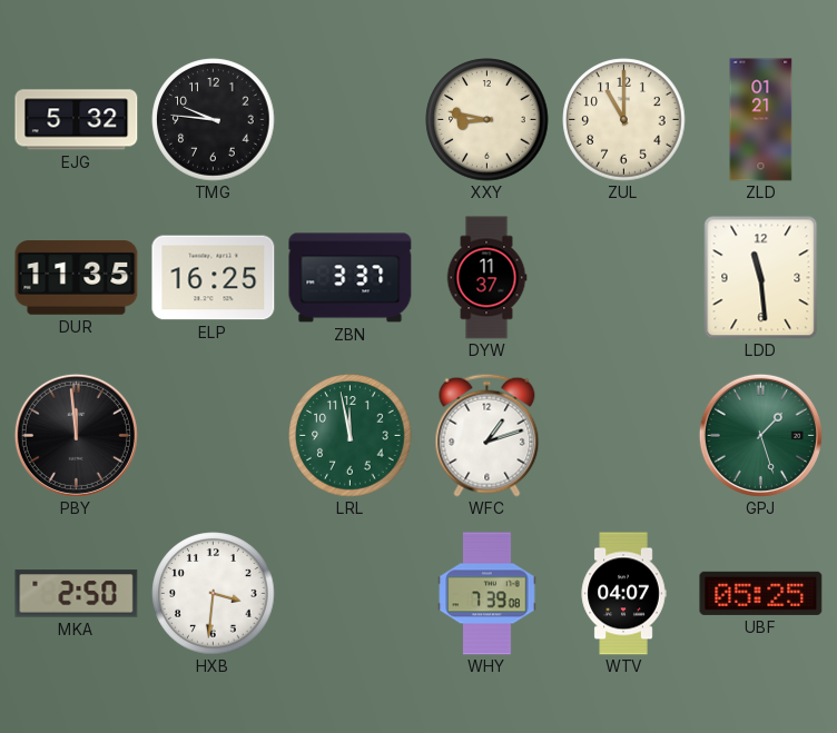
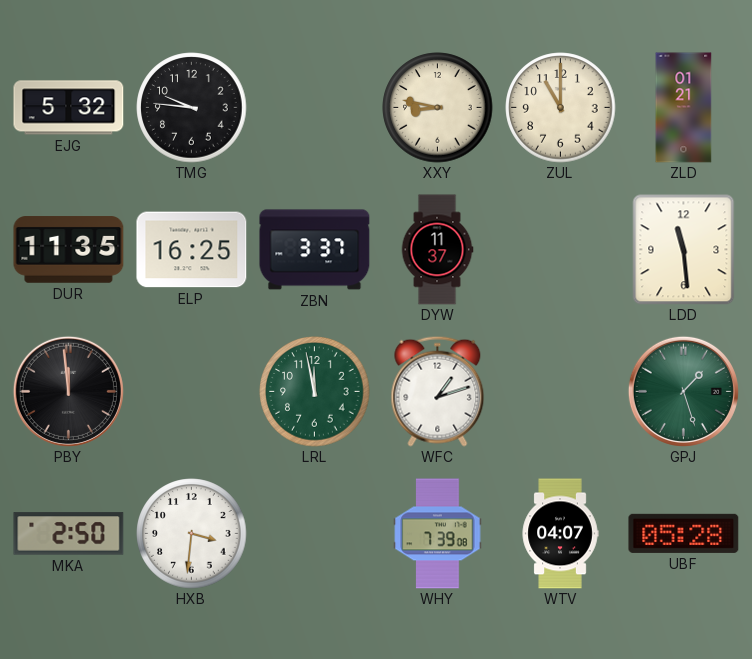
UBF: 05:25 -> 05:28
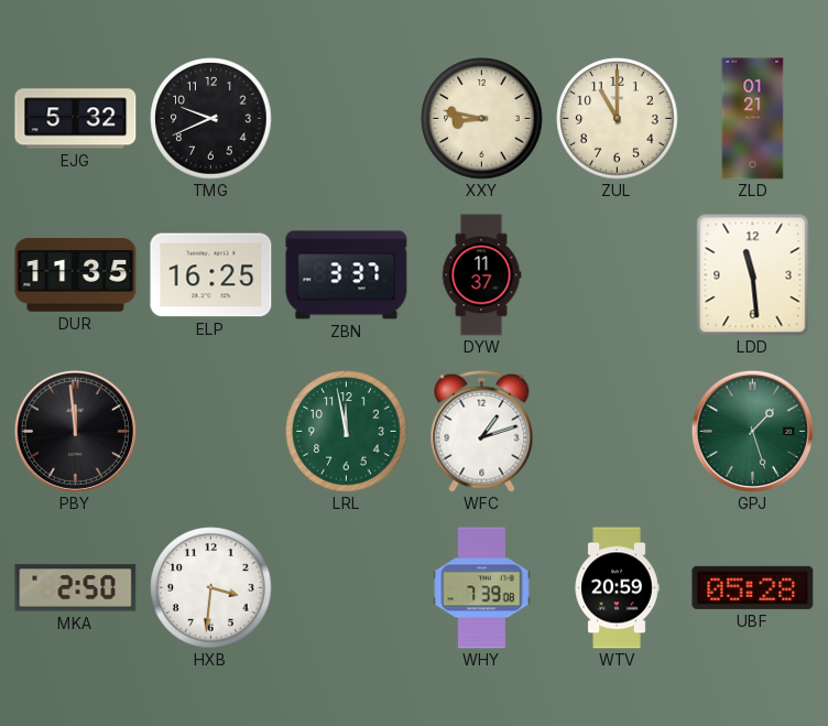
TMG: 9:46 -> 9:41
WTV: 04:07 -> 20:59
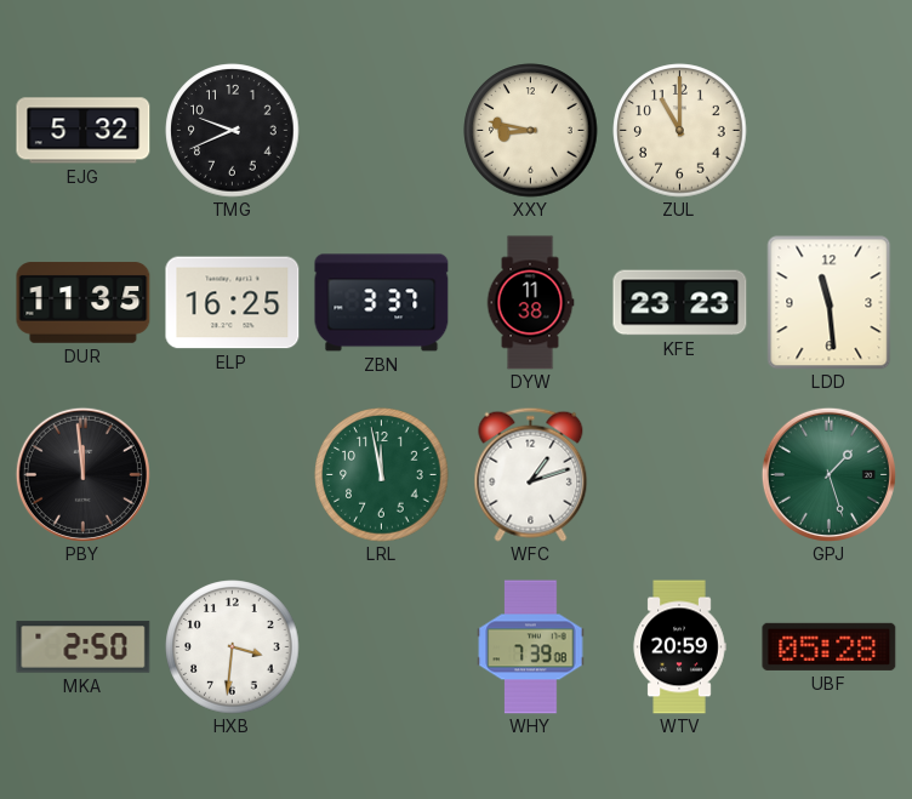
ZLD: 01:21 -> none
DYW: 11:37 -> 11:38
KFE: none -> 23:23
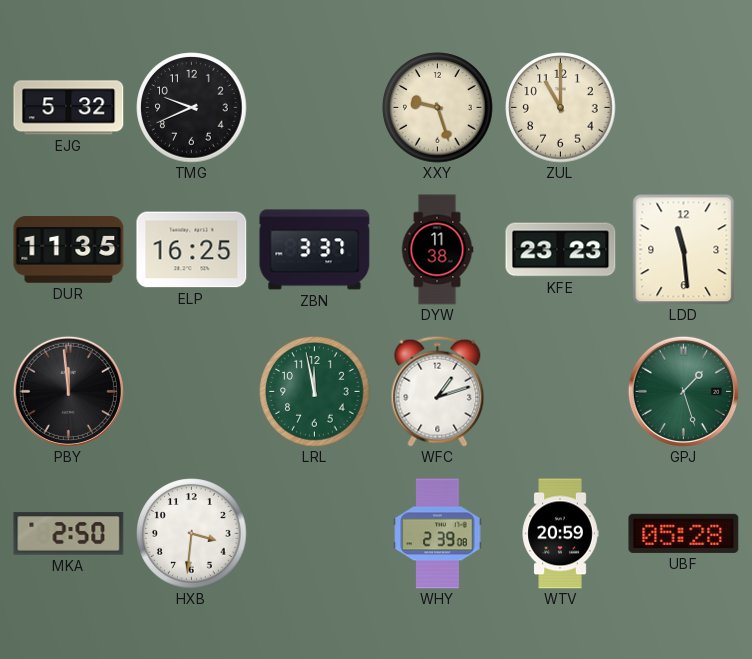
XXY: 8:47 -> 9:27
WHY: 7:39 -> 2:39
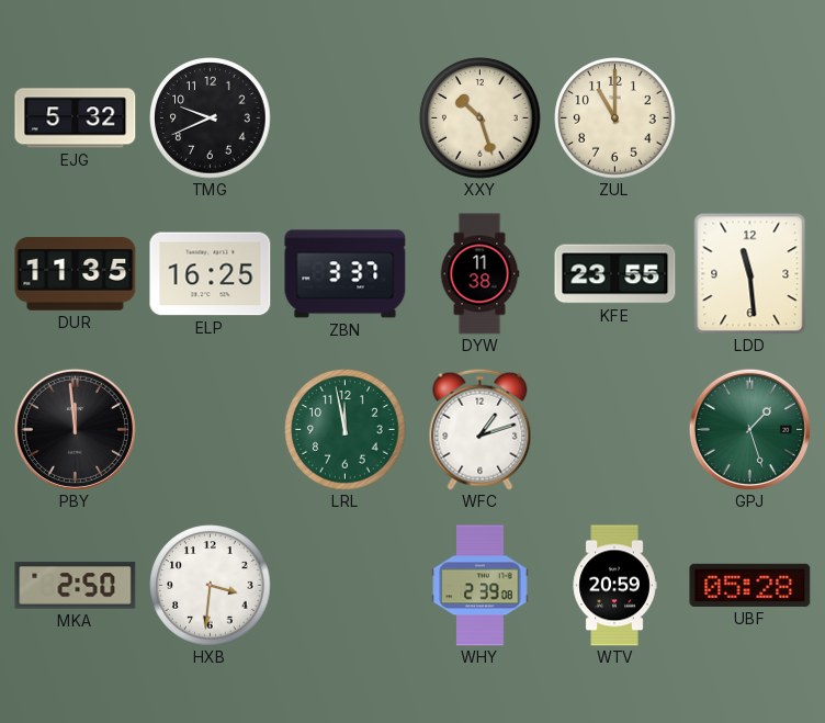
XXY: 9:27 -> 10:27
KFE: 23:23 -> 23:55
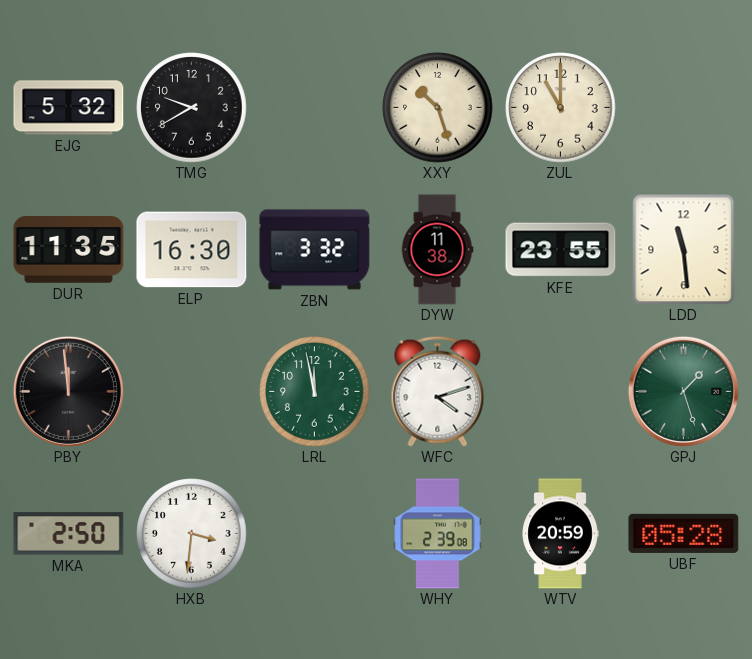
TMG: 9:41 -> 9:40
ELP: 16:25 -> 16:30
ZBN: 3:37 -> 3:32
WFC: 1:12 -> 4:12
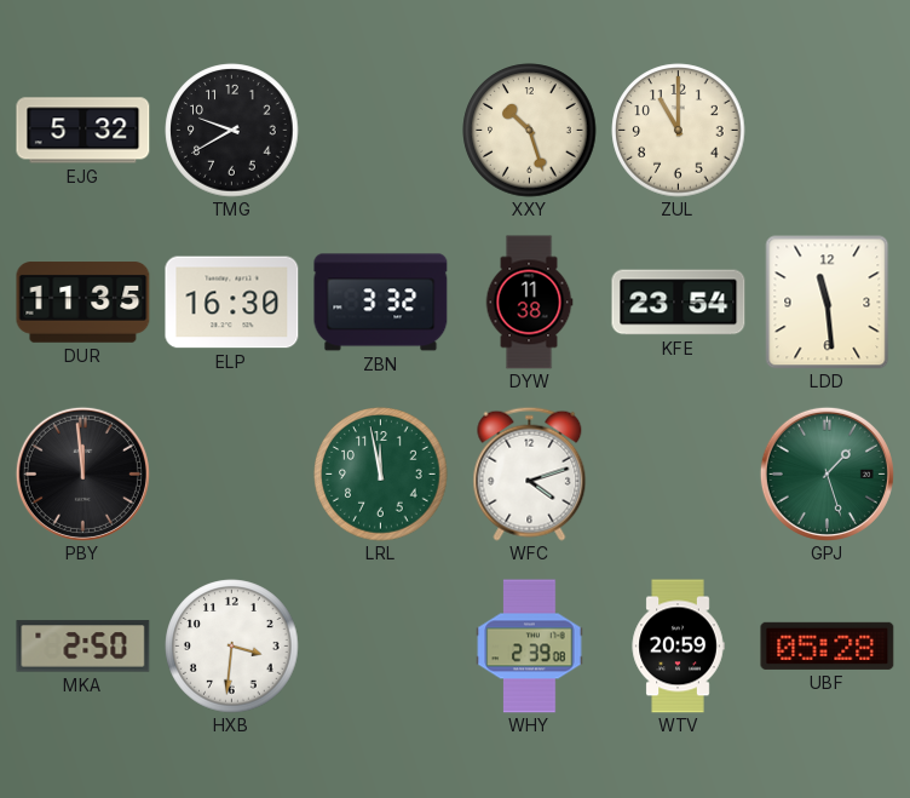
KFE: 23:55 -> 23:54
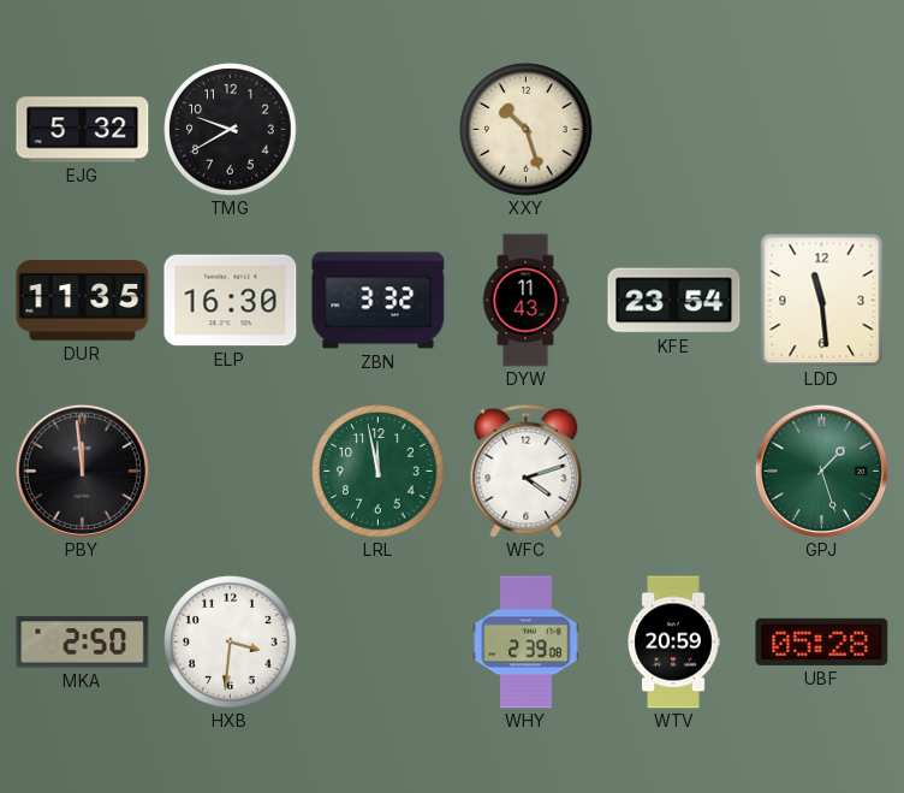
ZUL: 11:00 -> none
DYW: 11:38 -> 11:43
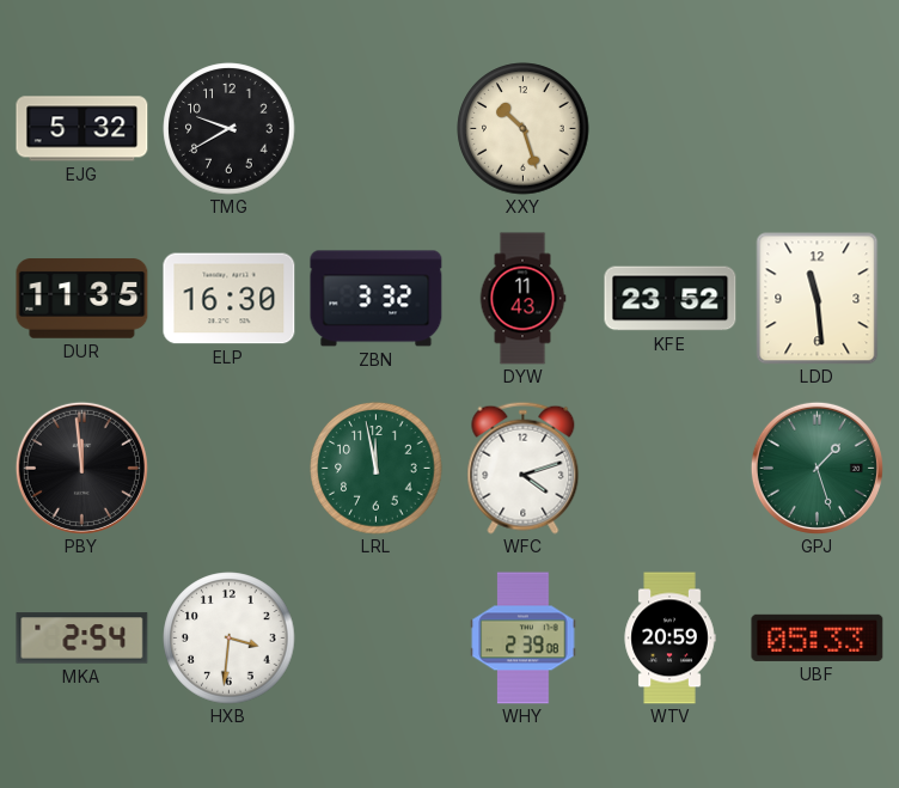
KFE: 23:54 -> 23:52
MKA: 2:50 -> 2:54
UBF: 05:28 -> 05:33
